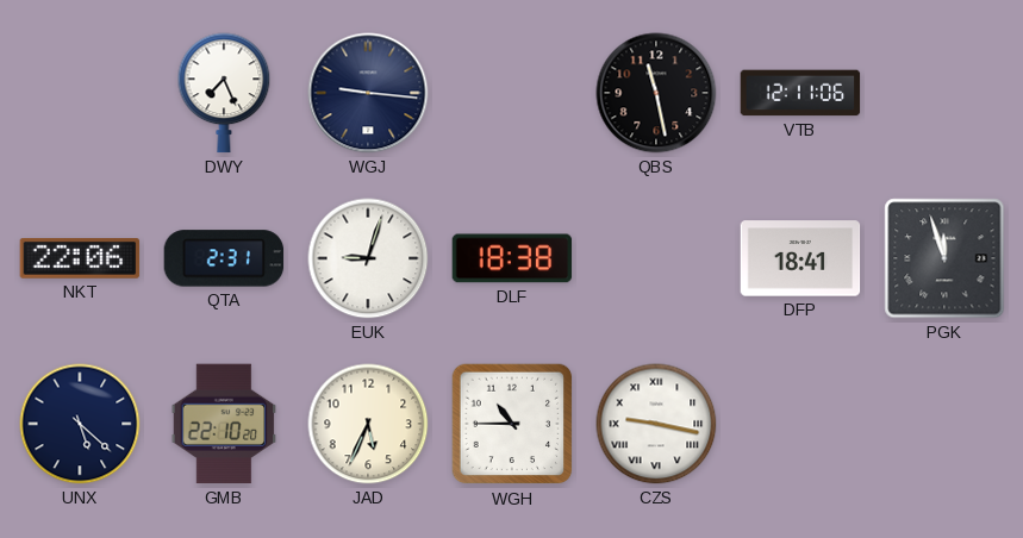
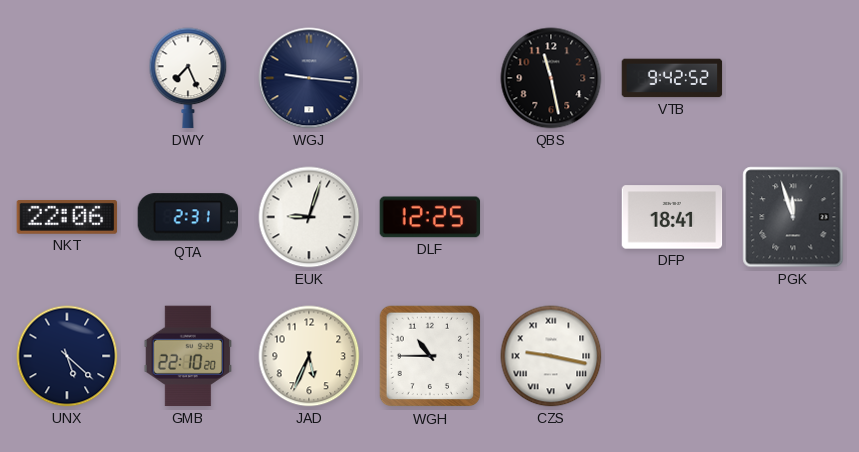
VTB: 12:11 -> 9:42
DLF: 18:38 -> 12:25
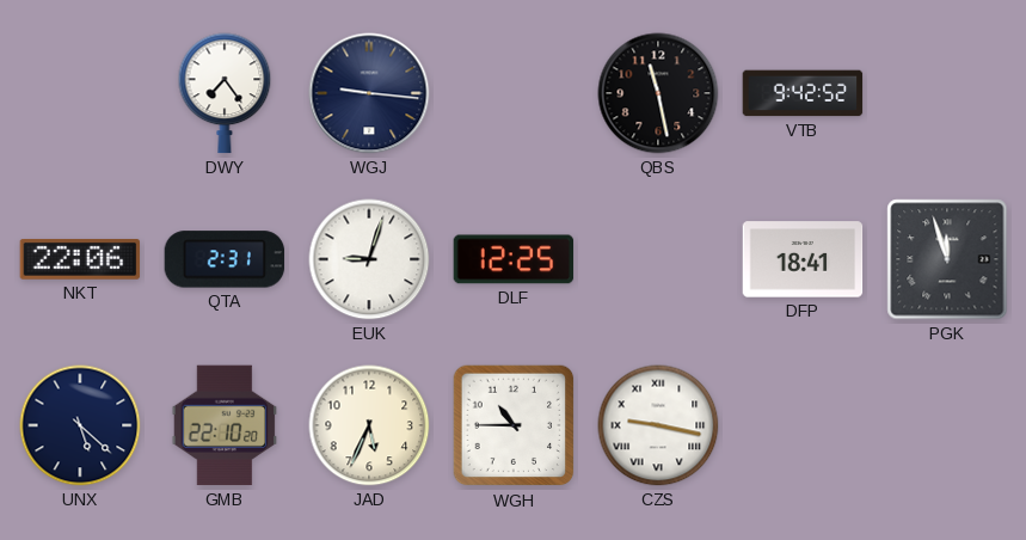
DWY: 7:26 -> 7:24
